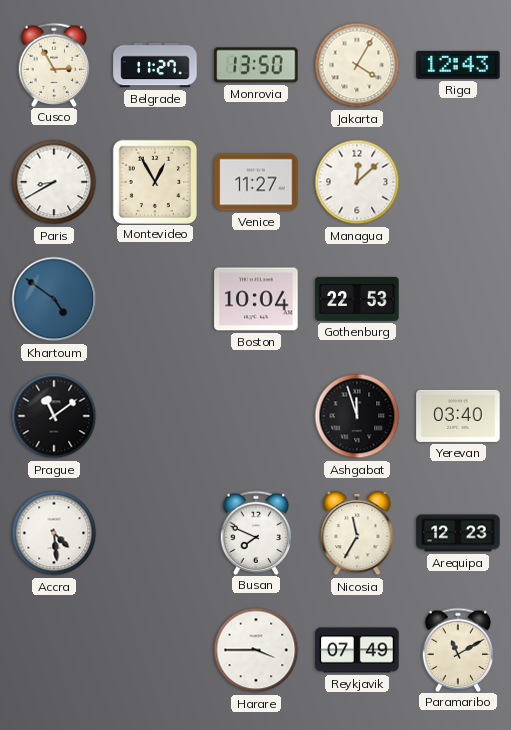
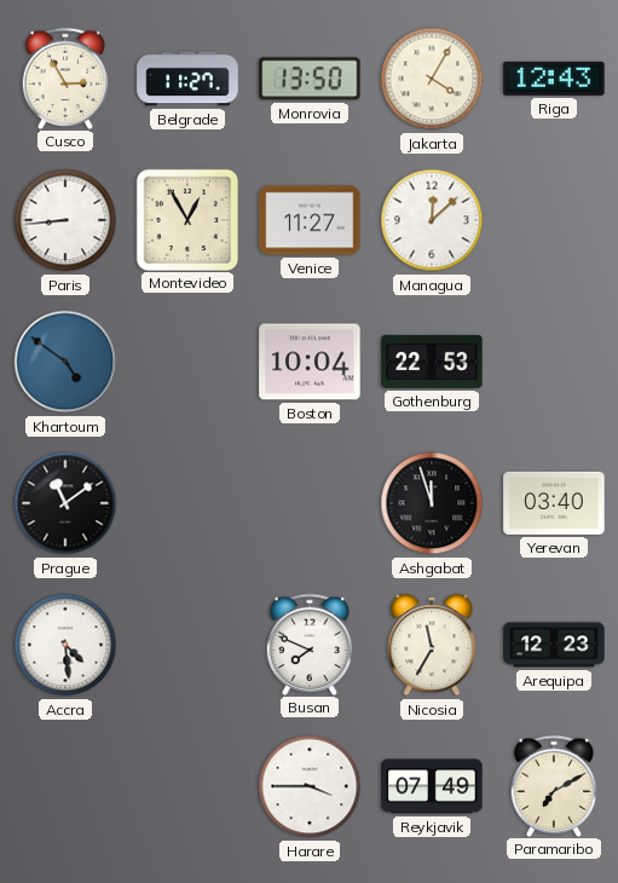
Paris: 8:40 -> 8:44
Paramaribo: 11:10 -> 7:10
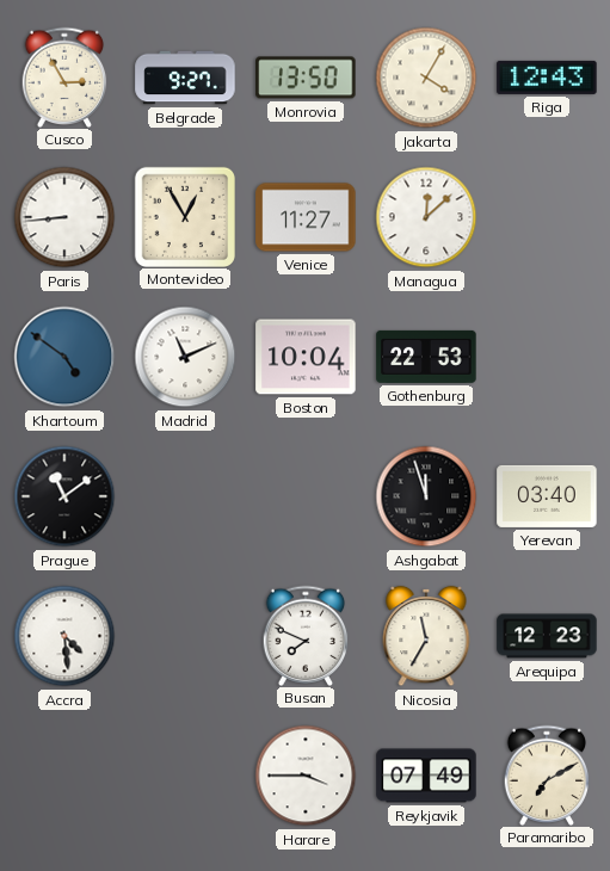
Belgrade: 11:27 -> 9:27
Madrid: none -> 11:11
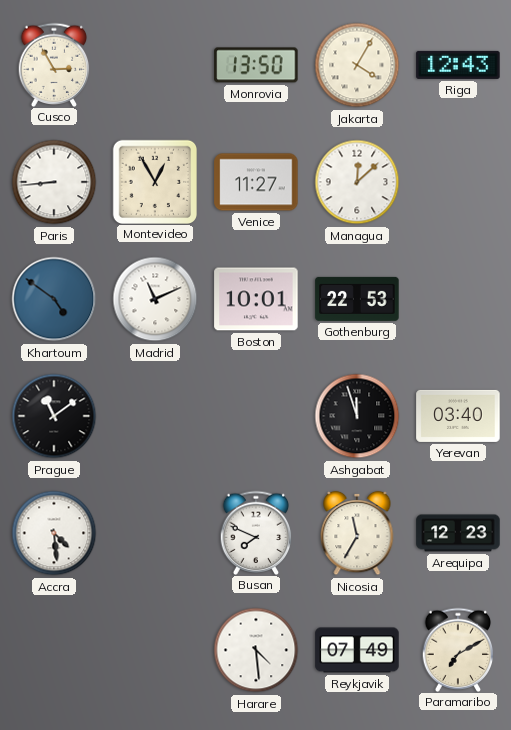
Belgrade: 9:27 -> none
Boston: 10:04 -> 10:01
Harare: 3:45 -> 4:29
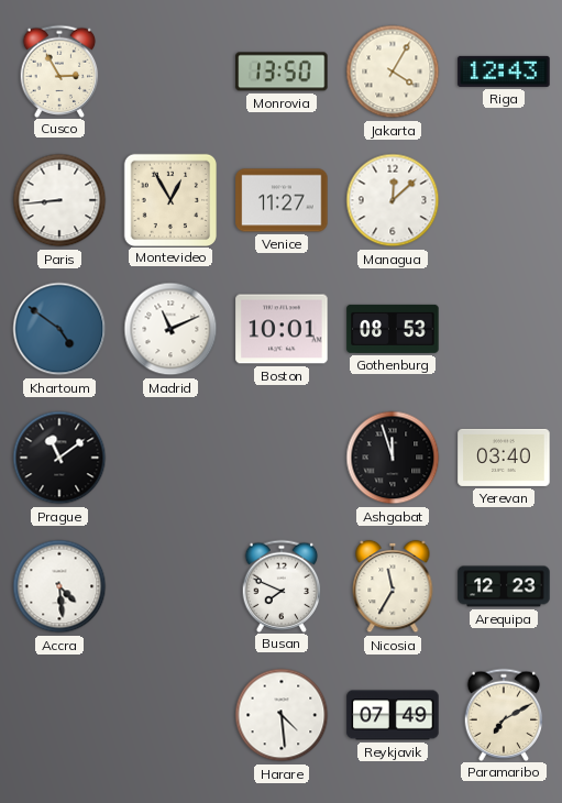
Gothenburg: 22:53 -> 08:53
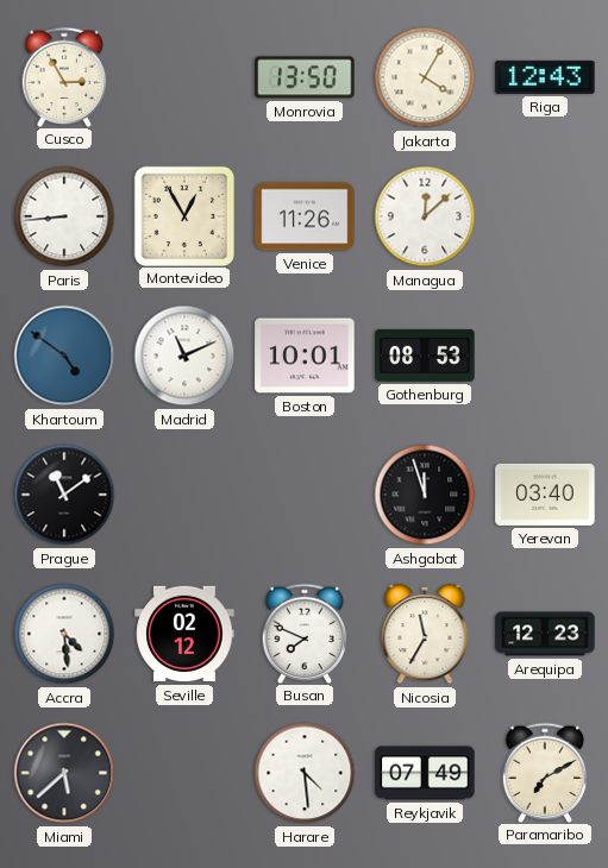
Venice: 11:27 -> 11:26
Seville: none -> 02:12
Miami: none -> 5:38
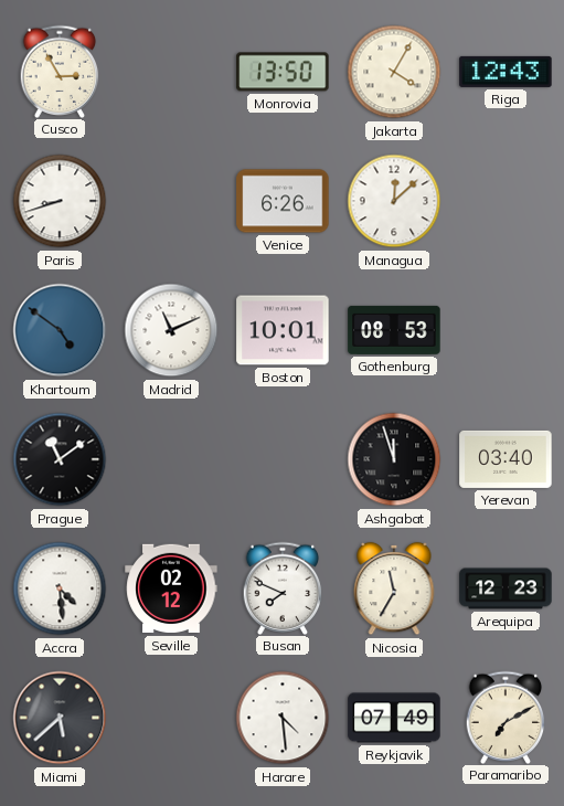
Paris: 8:44 -> 8:42
Montevideo: 12:55 -> none
Venice: 11:26 -> 6:26
